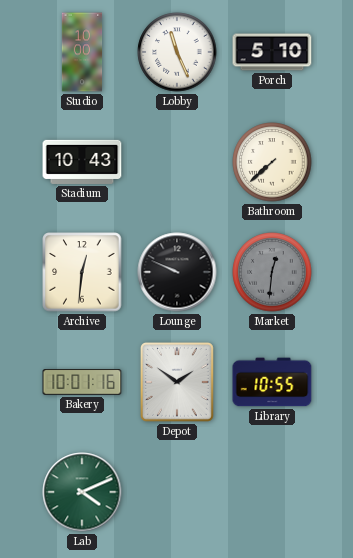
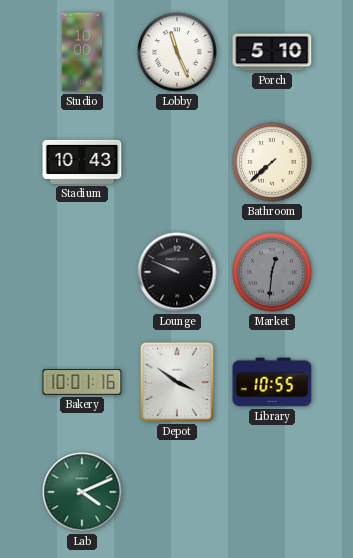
Archive: 12:31 -> none
Depot: 1:51 -> 3:51
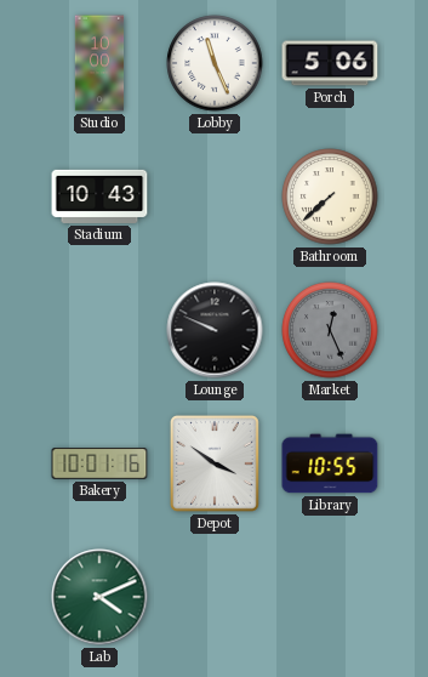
Porch: 5:10 -> 5:06
Market: 12:31 -> 12:26
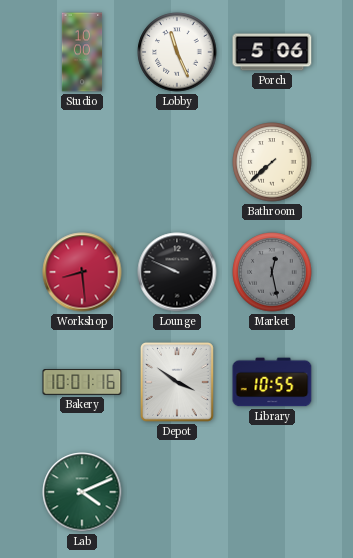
Stadium: 10:43 -> none
Workshop: none -> 8:29
Market: 12:26 -> 12:28
